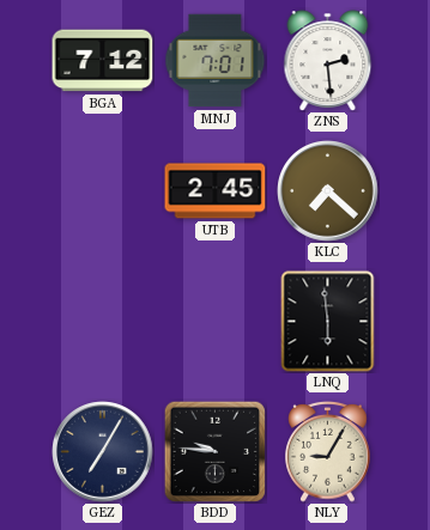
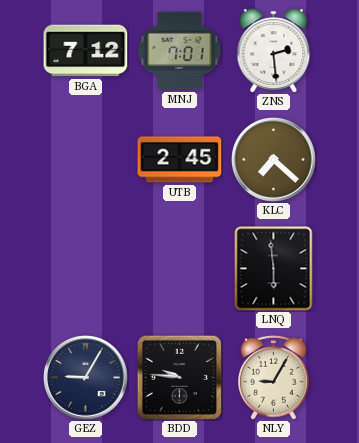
GEZ: 7:05 -> 9:05
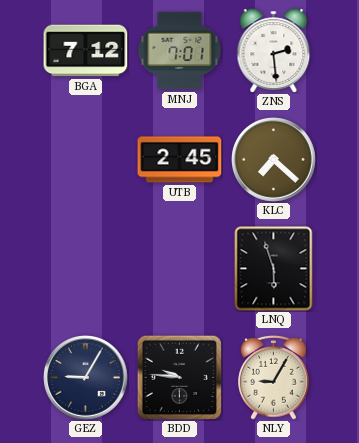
LNQ: 5:59 -> 5:57
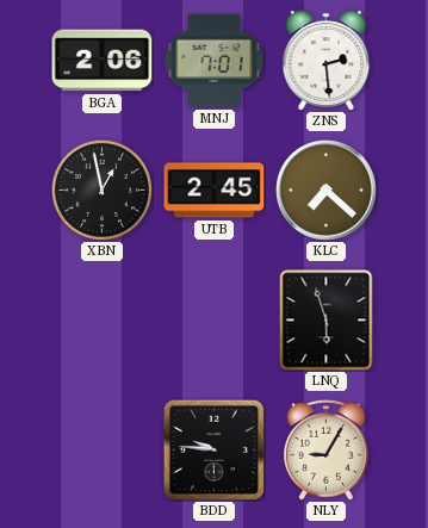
BGA: 7:12 -> 2:06
XBN: none -> 12:58
GEZ: 9:05 -> none
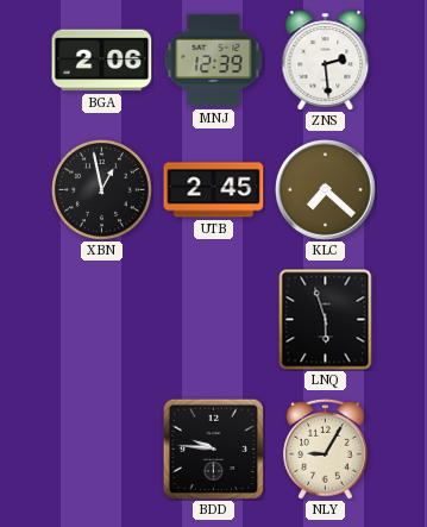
MNJ: 7:01 -> 12:39
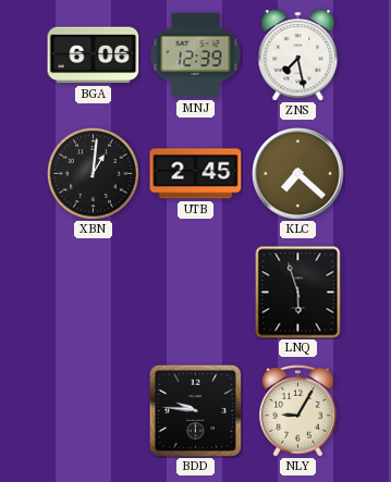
BGA: 2:06 -> 6:06
ZNS: 2:29 -> 7:28
XBN: 12:58 -> 1:01
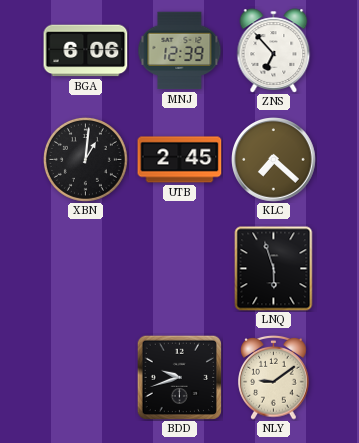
ZNS: 7:28 -> 6:53
BDD: 9:46 -> 9:42
NLY: 9:05 -> 9:09
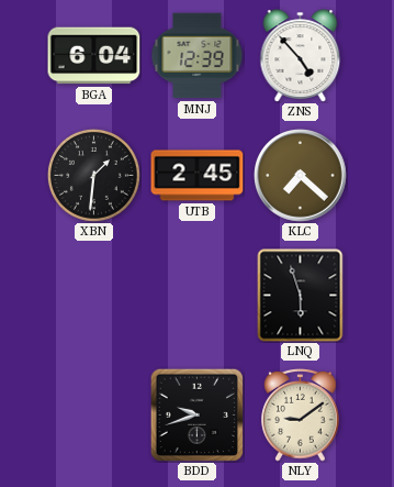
BGA: 6:06 -> 6:04
ZNS: 6:53 -> 4:53
XBN: 1:01 -> 1:31
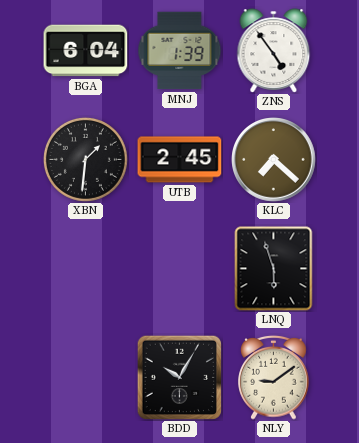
MNJ: 12:39 -> 1:39
ZNS: 4:53 -> 4:54
BDD: 9:42 -> 10:05
